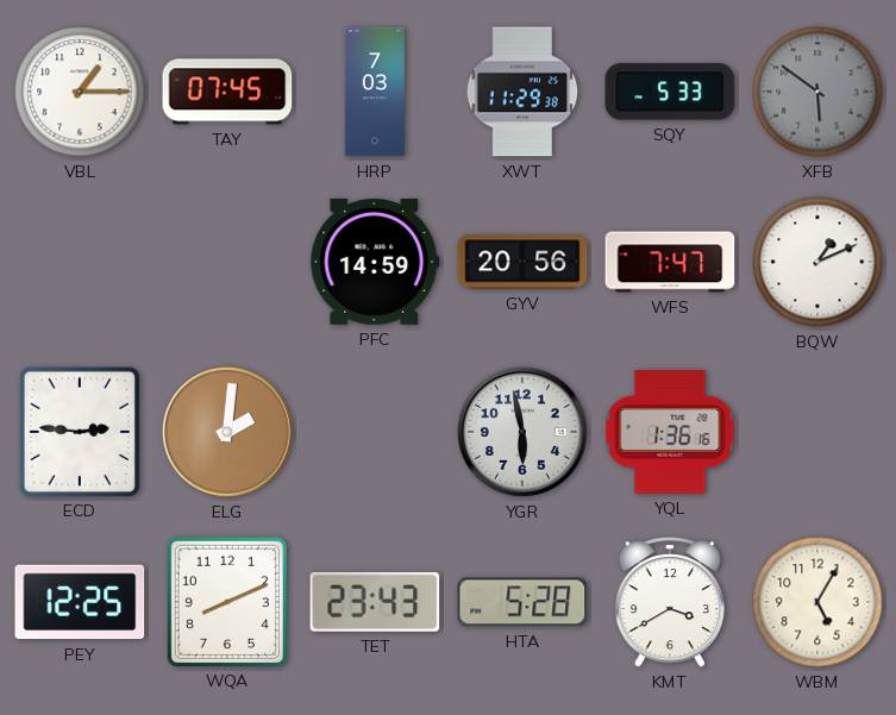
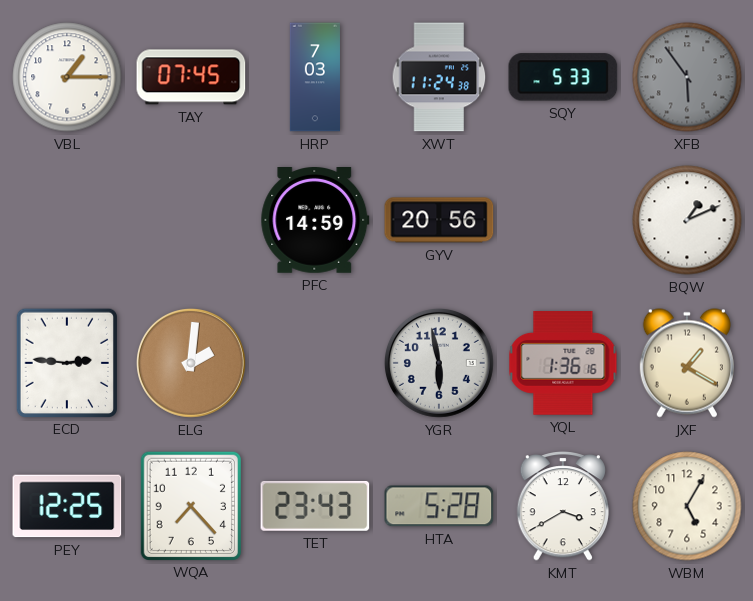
XWT: 11:29 -> 11:24
XFB: 5:51 -> 5:54
WFS: 7:47 -> none
JXF: none -> 1:20
WQA: 8:11 -> 7:23
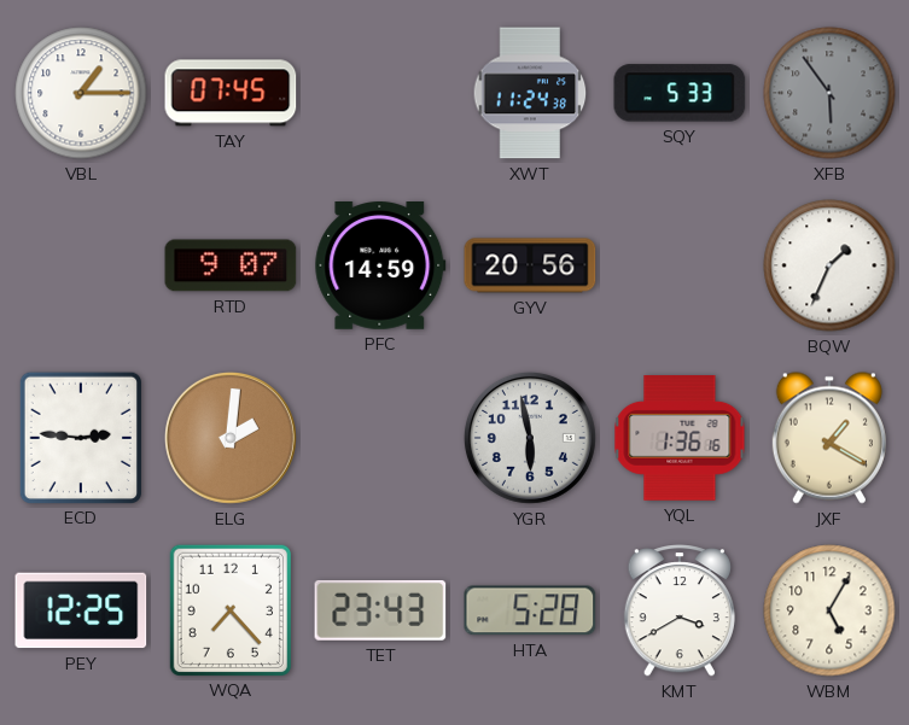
HRP: 7:03 -> none
RTD: none -> 9:07
BQW: 1:11 -> 1:34
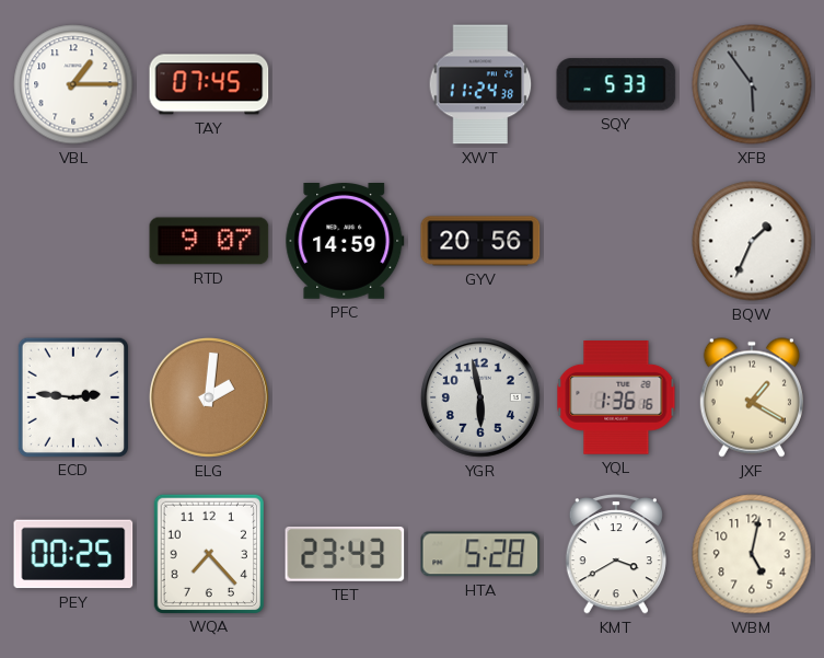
PEY: 12:25 -> 00:25
WBM: 5:05 -> 5:02
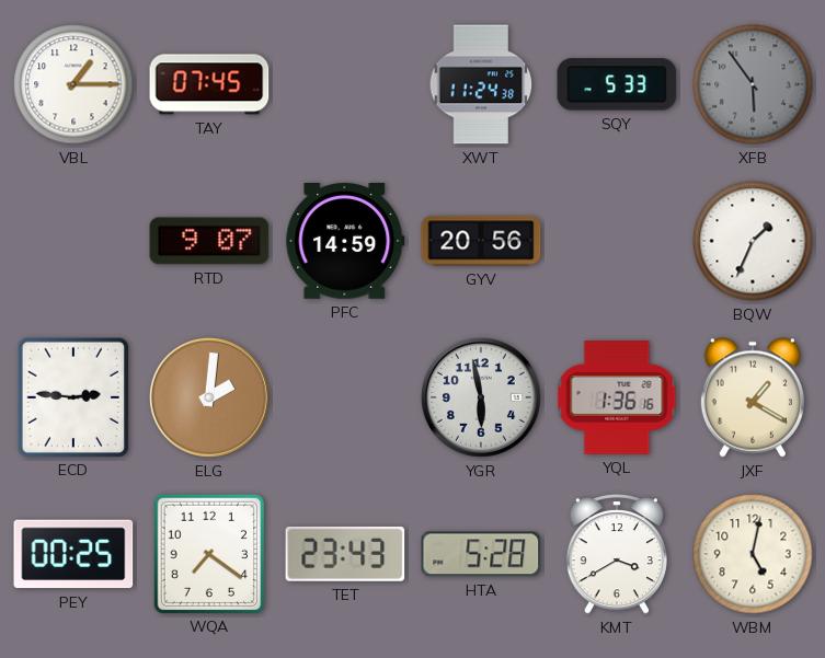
WQA: 7:23 -> 7:21
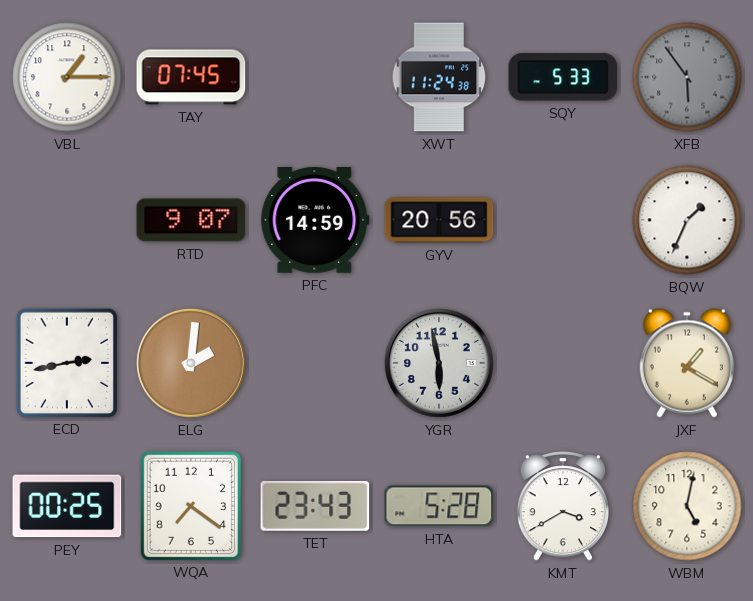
ECD: 2:46 -> 2:43
YQL: 1:36 -> none
